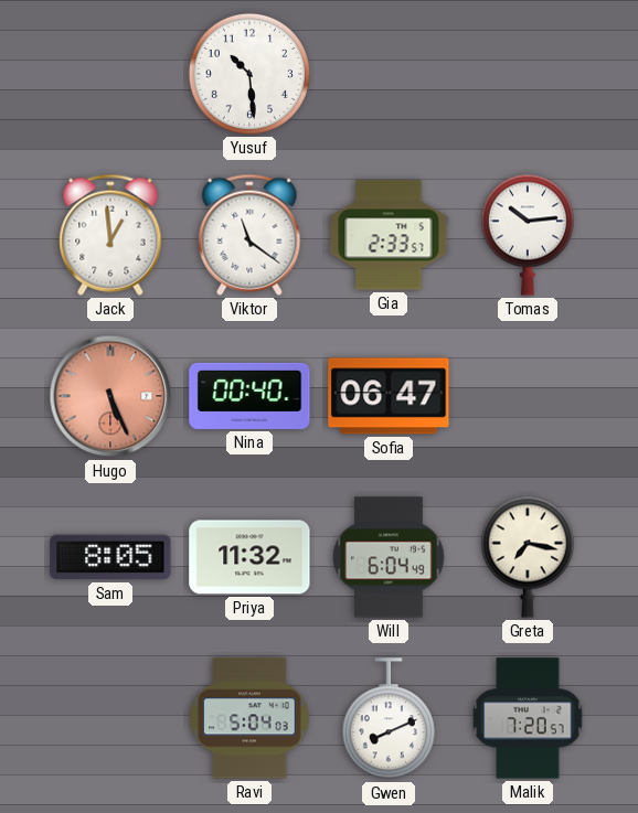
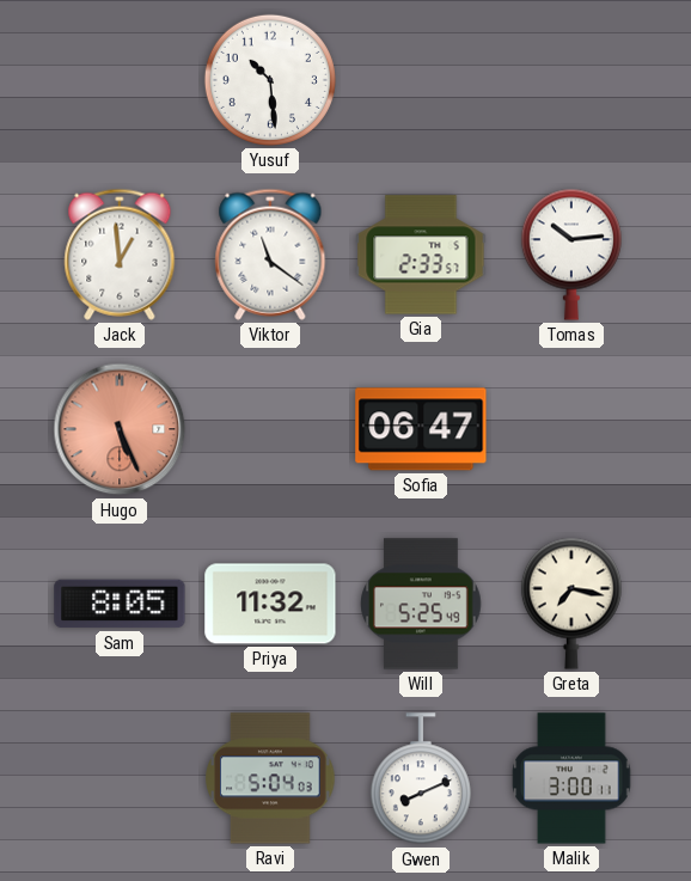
Nina: 00:40 -> none
Will: 6:04 -> 5:25
Malik: 7:20 -> 3:00
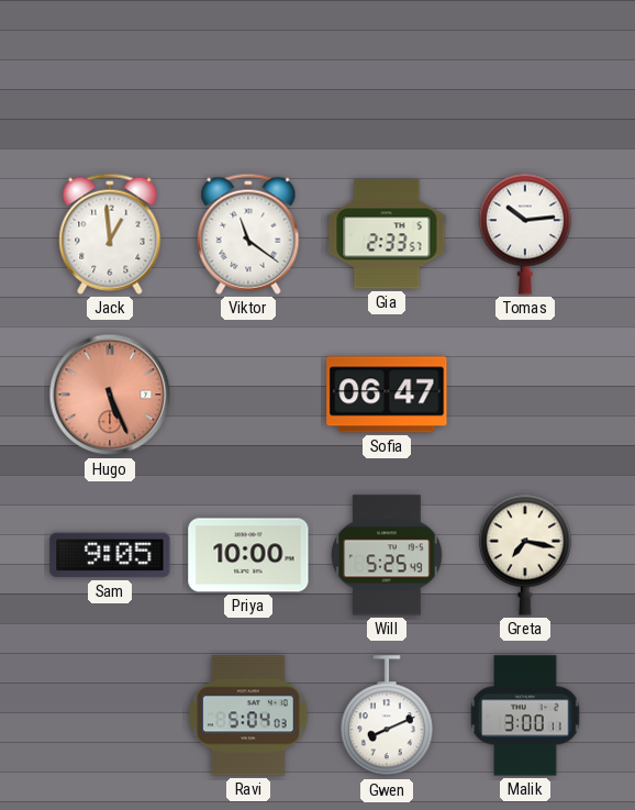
Yusuf: 10:29 -> none
Sam: 8:05 -> 9:05
Priya: 11:32 -> 10:00
